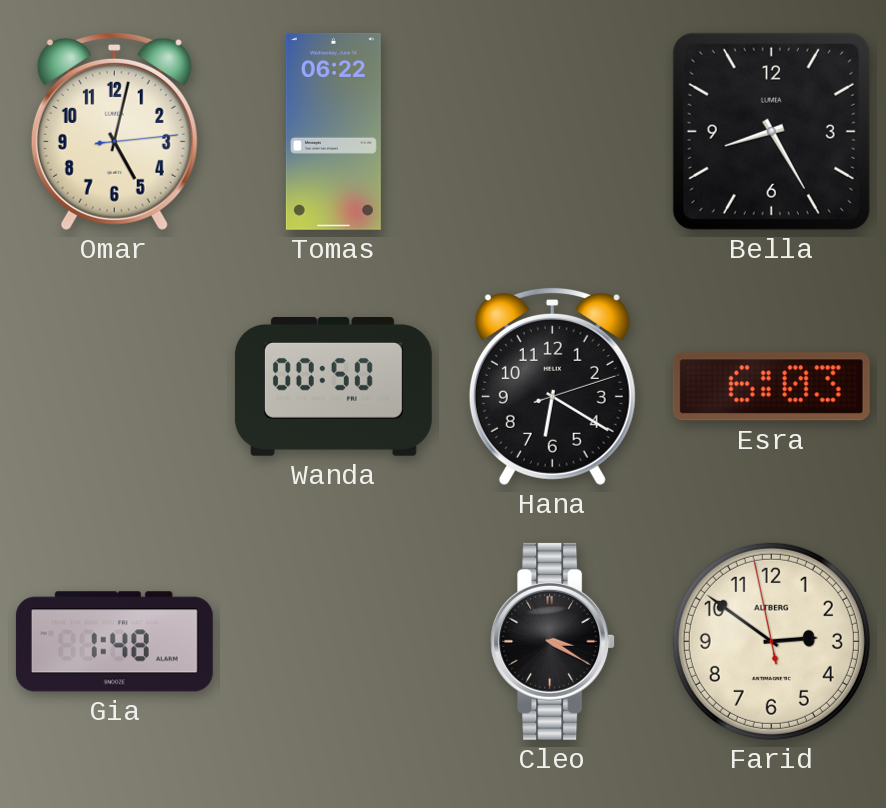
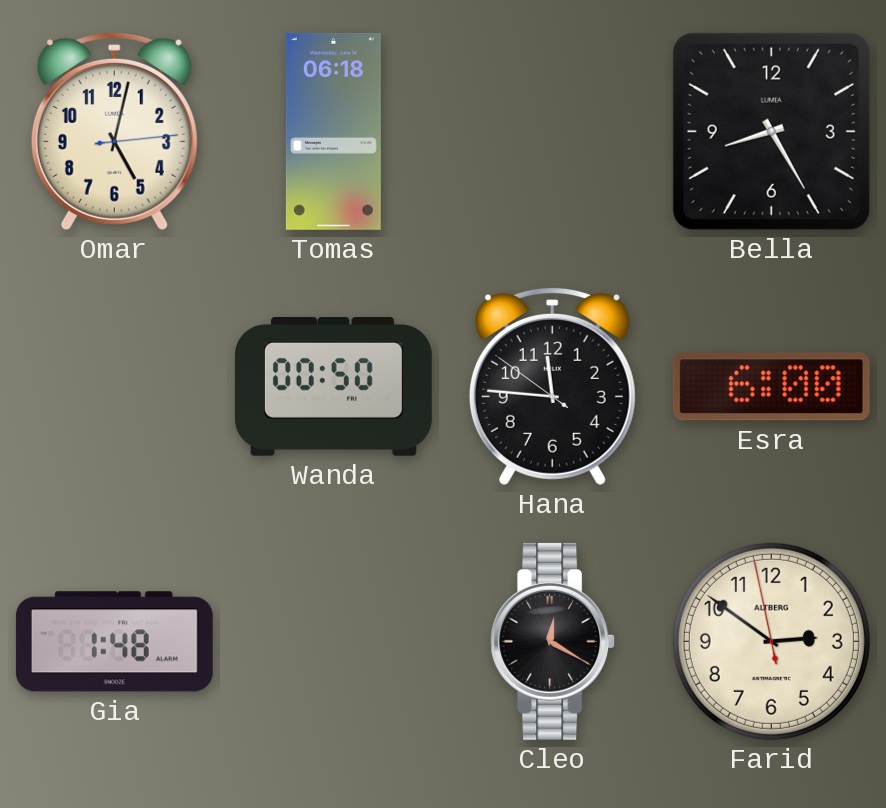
Tomas: 06:22 -> 06:18
Hana: 6:20 -> 11:45
Esra: 6:03 -> 6:00
Cleo: 3:20 -> 12:20
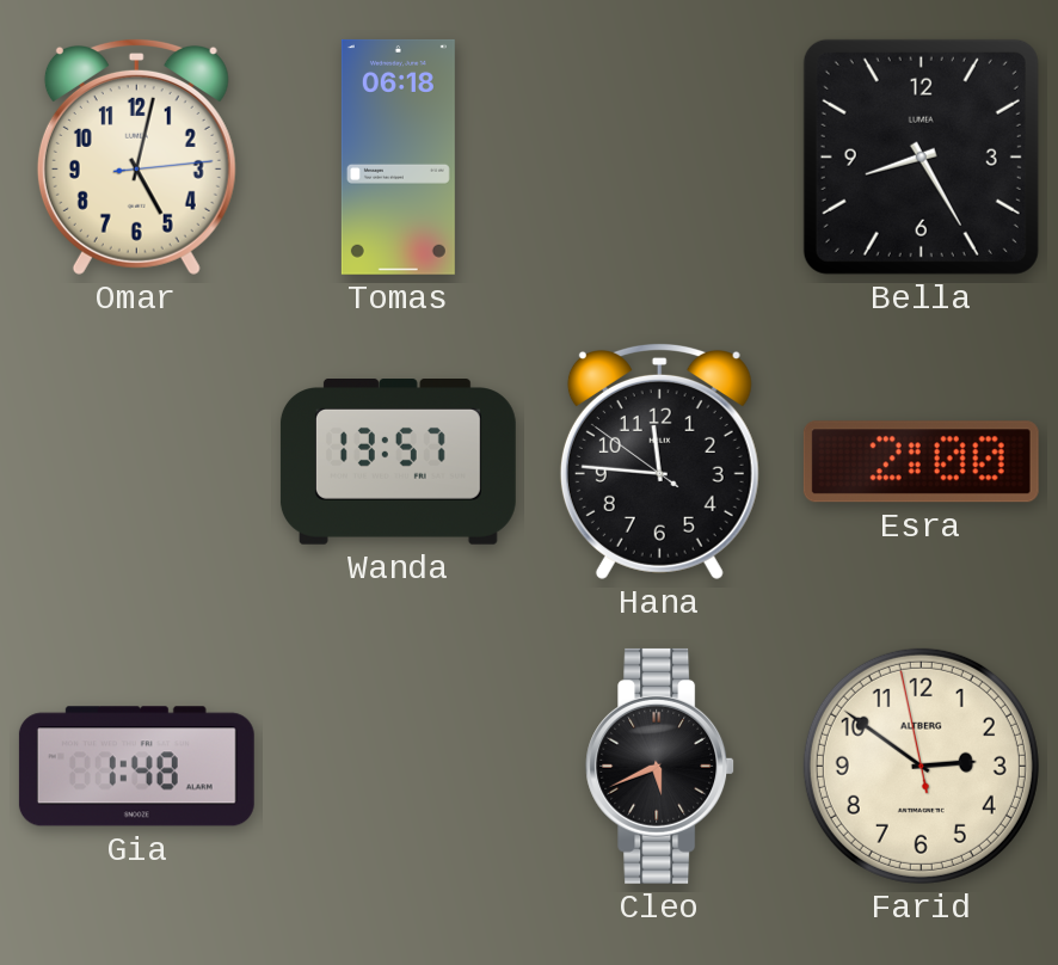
Wanda: 00:50 -> 13:57
Esra: 6:00 -> 2:00
Cleo: 12:20 -> 5:41
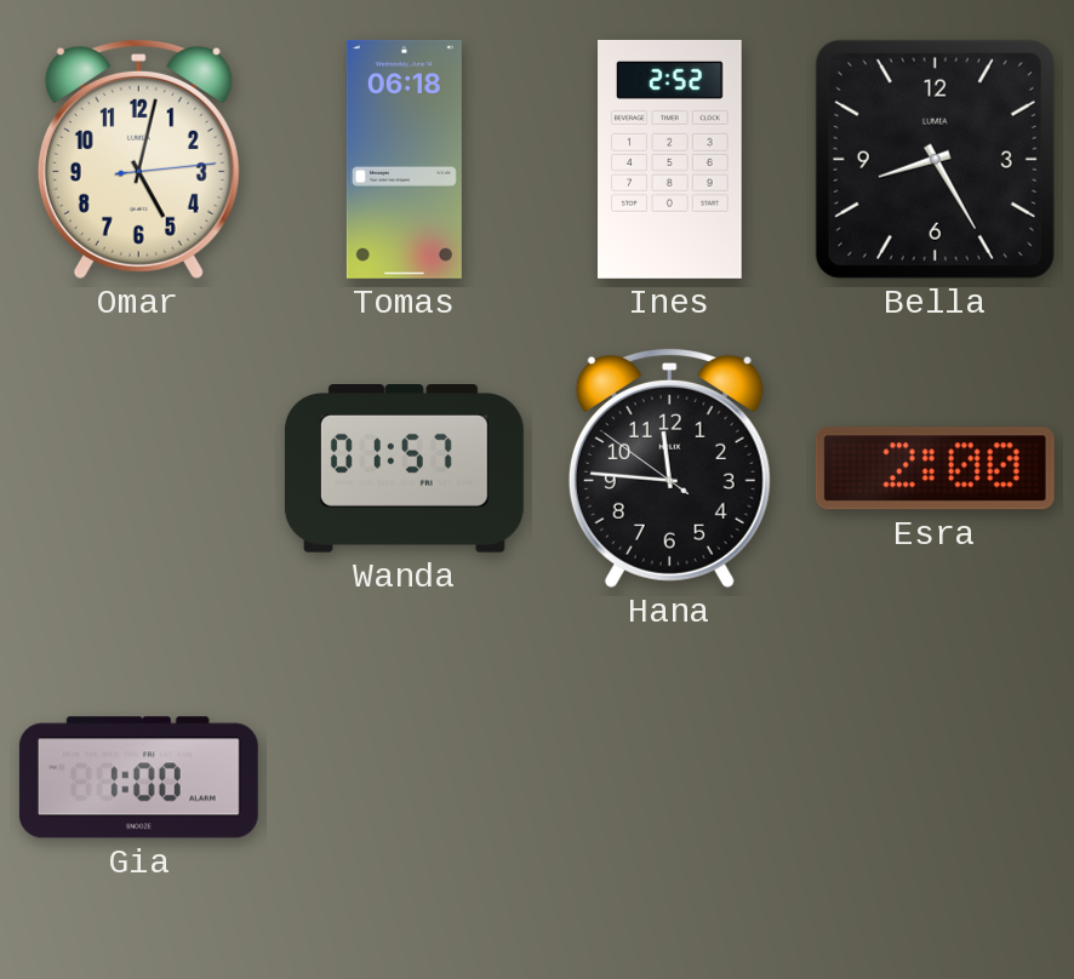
Ines: none -> 2:52
Wanda: 13:57 -> 01:57
Gia: 1:48 -> 1:00
Cleo: 5:41 -> none
Farid: 2:50 -> none
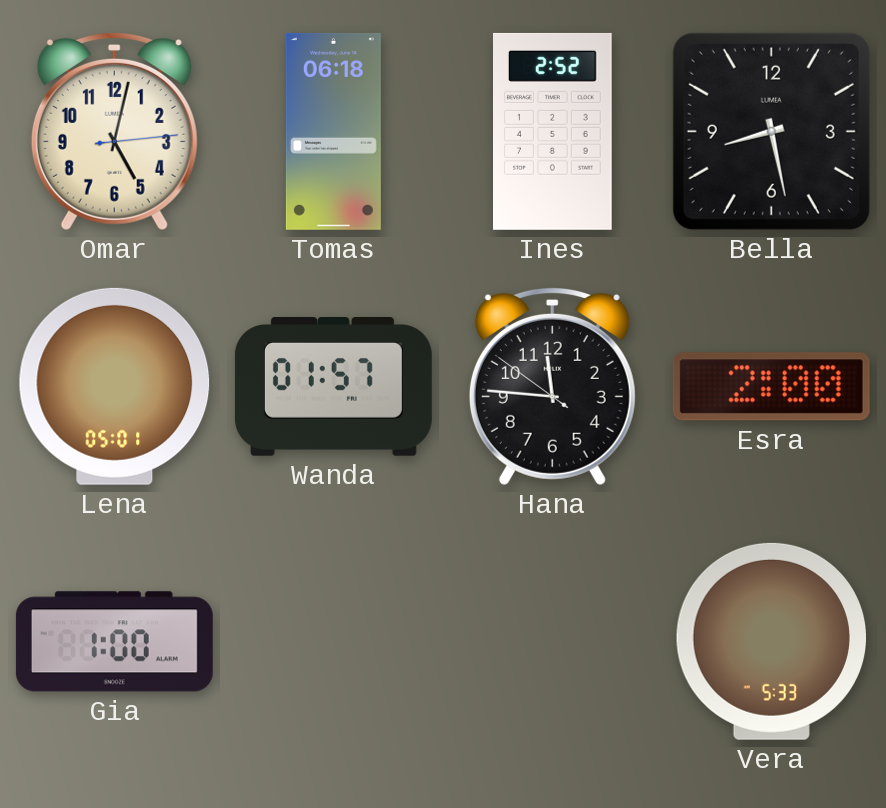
Bella: 8:25 -> 8:28
Lena: none -> 05:01
Vera: none -> 5:33
